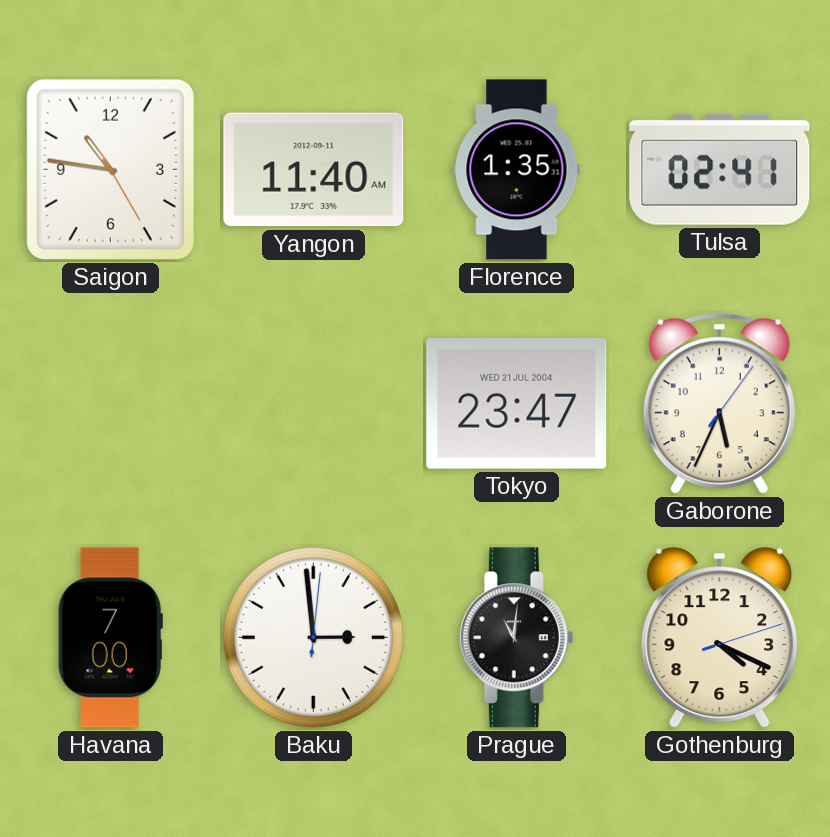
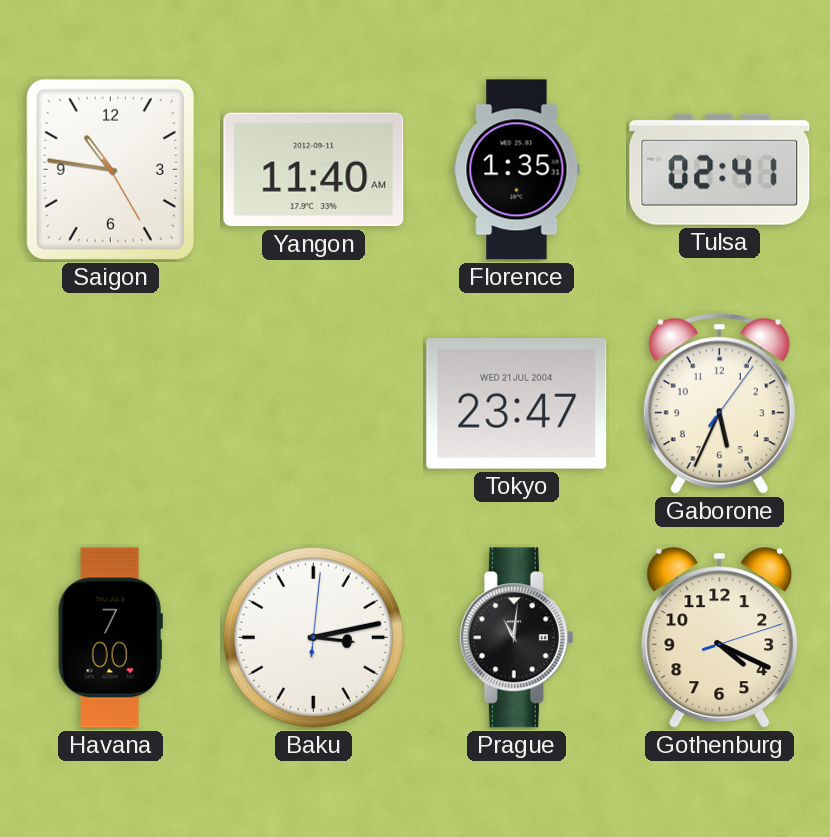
Baku: 2:59 -> 3:13
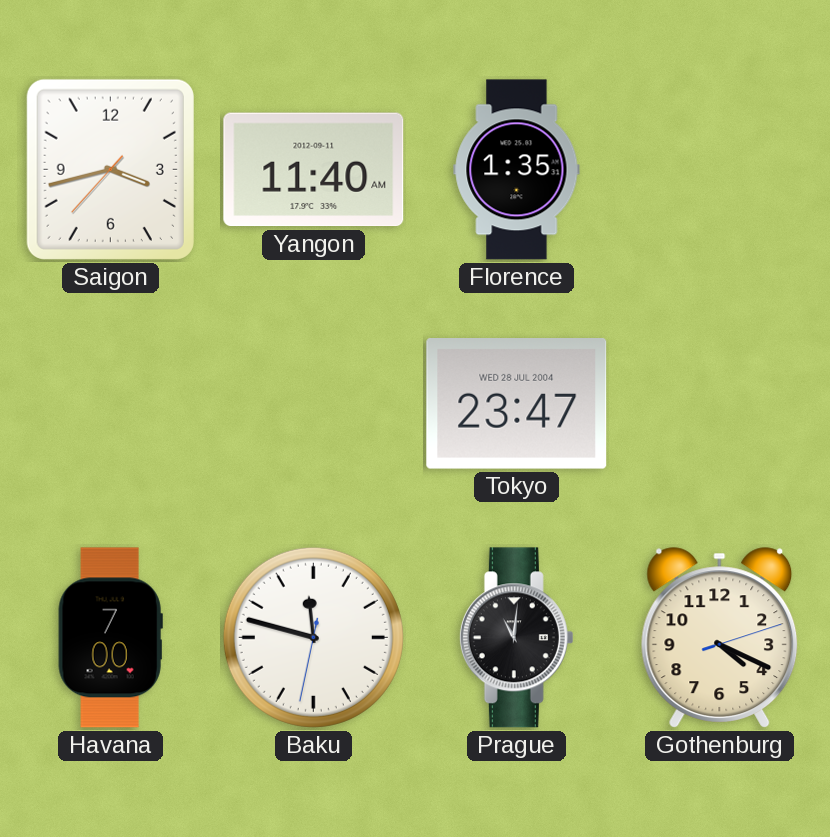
Saigon: 10:46 -> 3:42
Tulsa: 02:41 -> none
Tokyo date: WED 21 JUL 2004 -> WED 28 JUL 2004
Gaborone: 5:34 -> none
Baku: 3:13 -> 11:47
